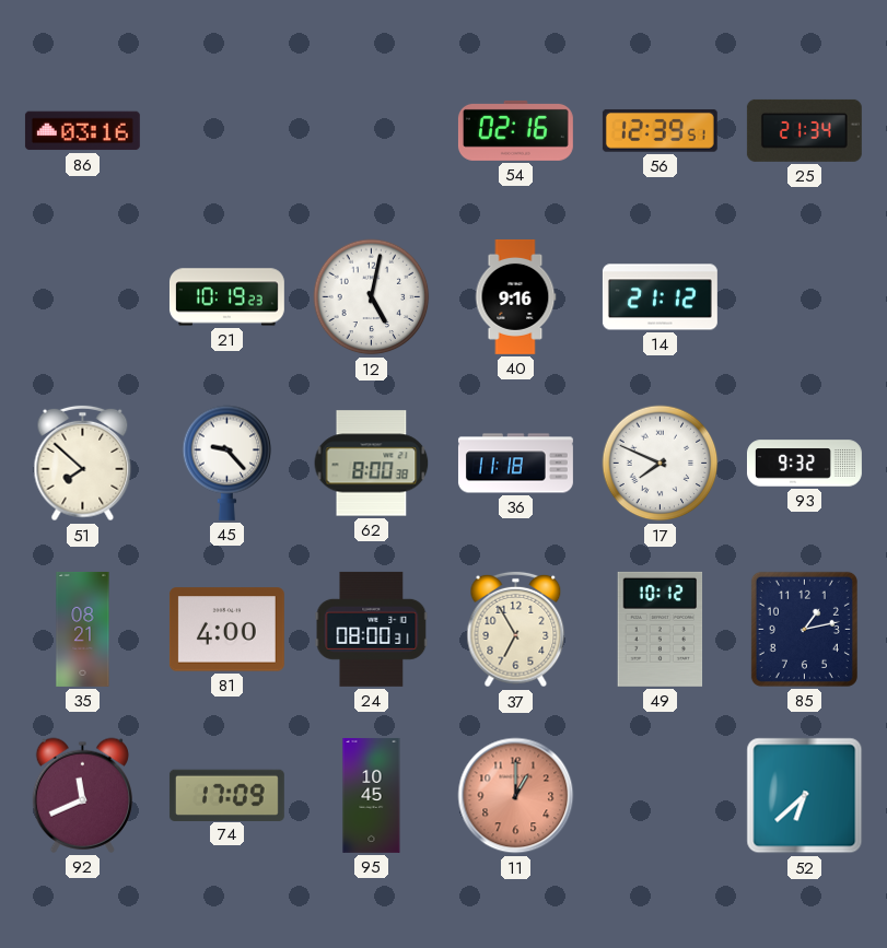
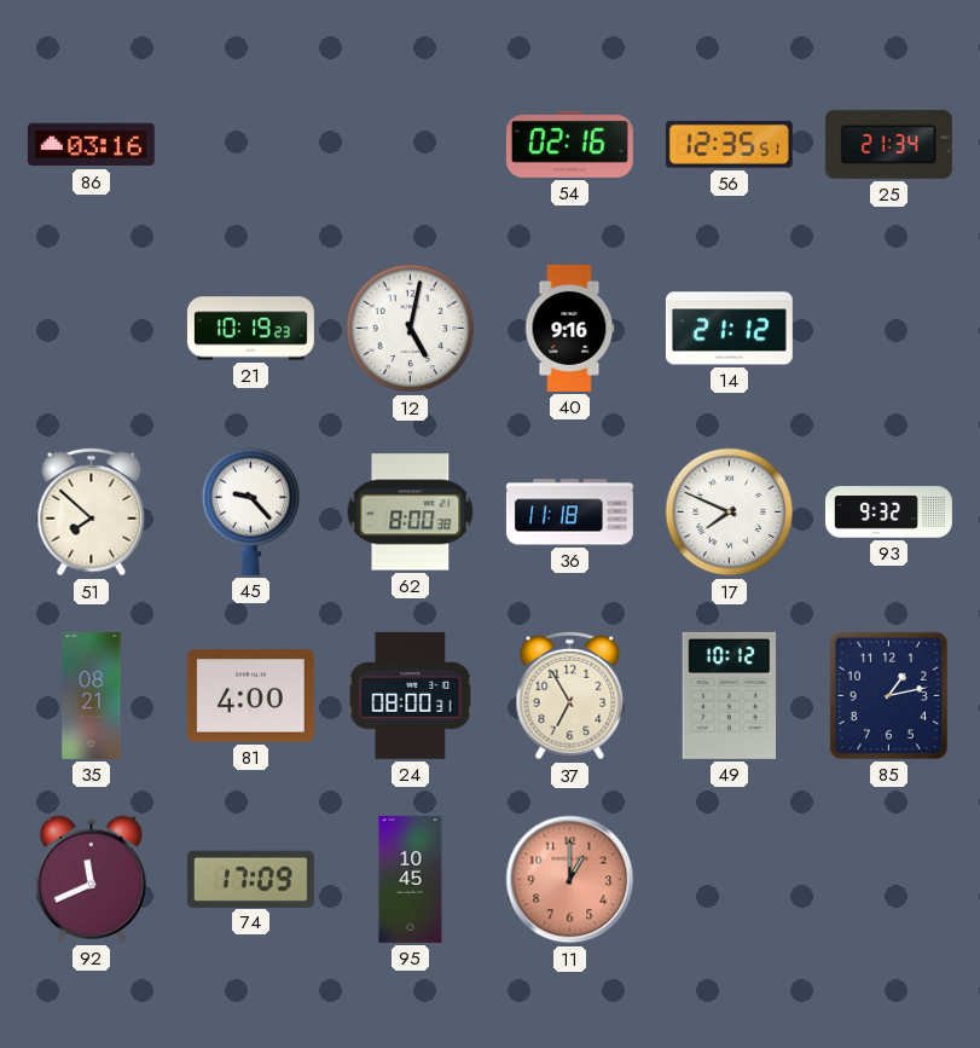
56: 12:39 -> 12:35
52: 6:38 -> none
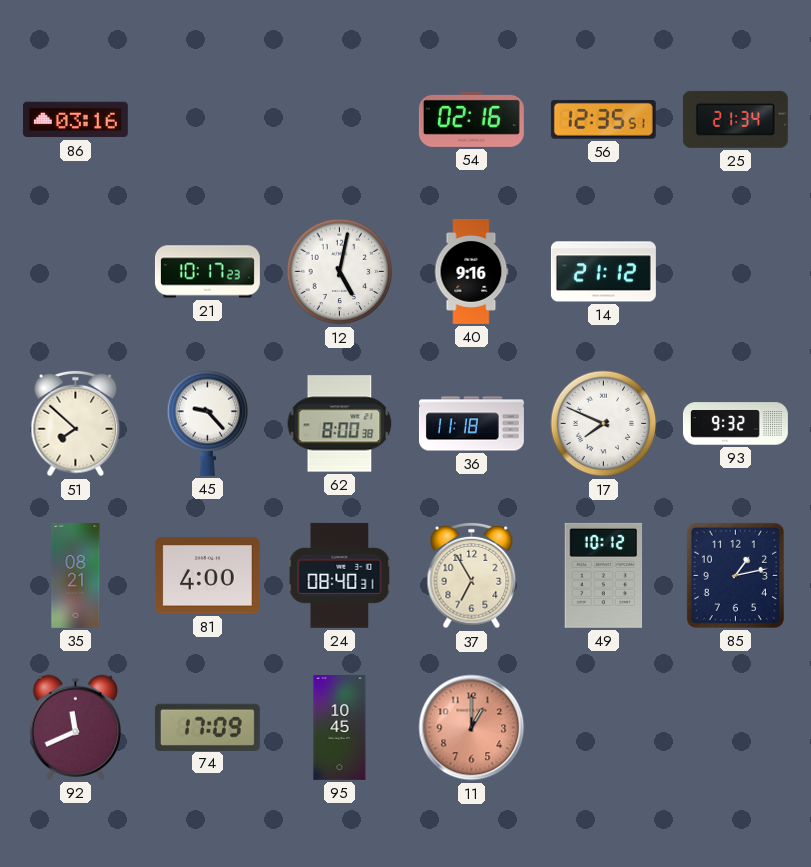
21: 10:19 -> 10:17
24: 08:00 -> 08:40
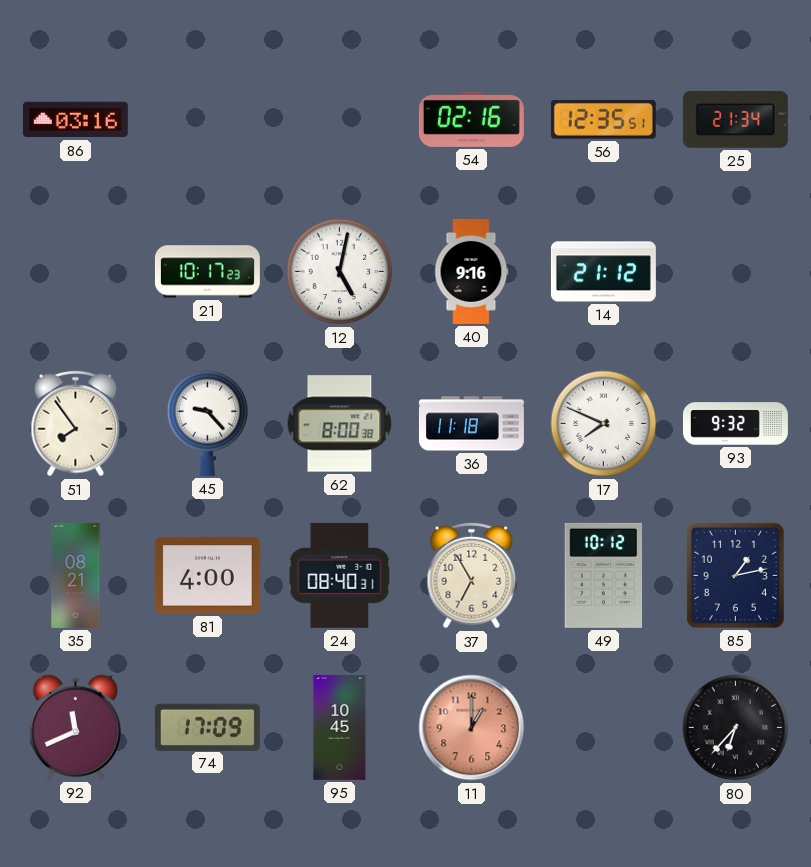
51: 7:52 -> 7:54
80: none -> 6:37
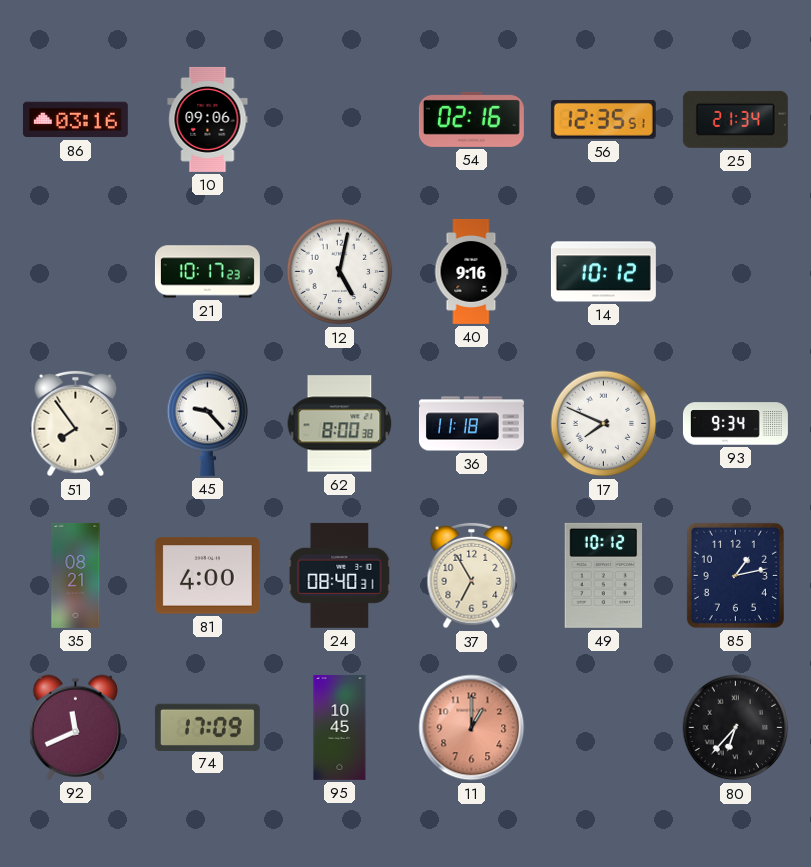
10: none -> 09:06
14: 21:12 -> 10:12
93: 9:32 -> 9:34
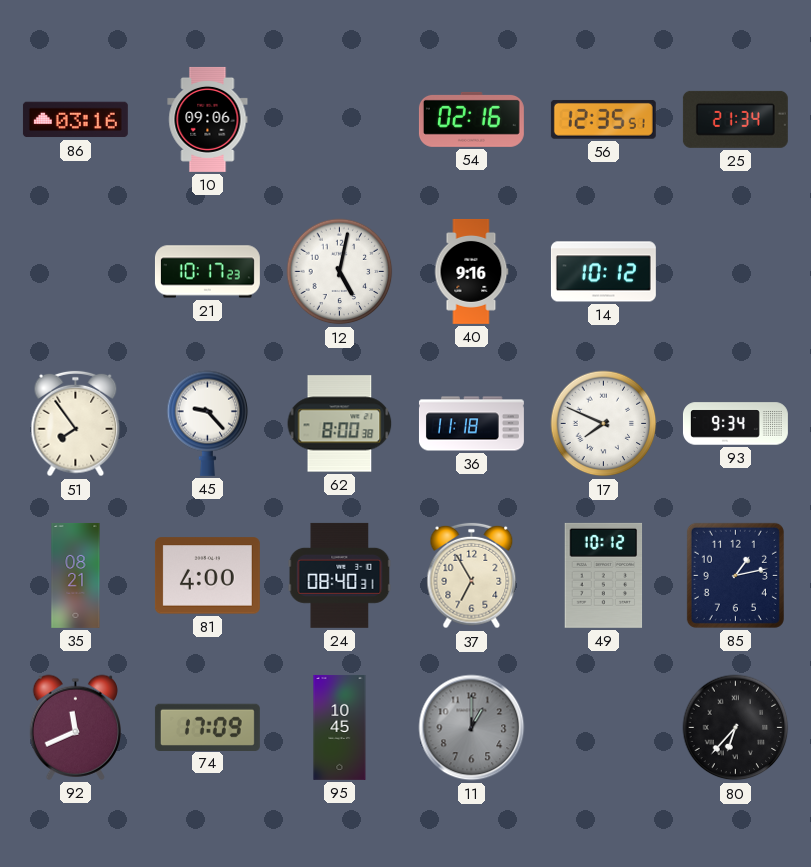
11 dial: salmon -> grey
